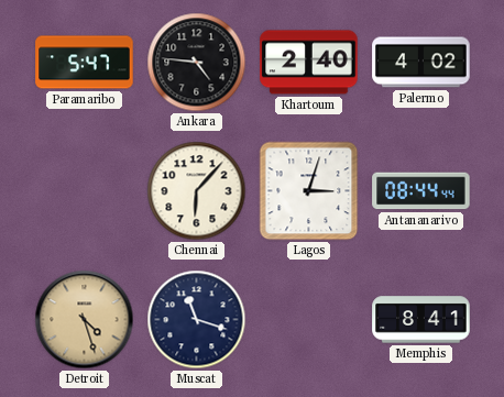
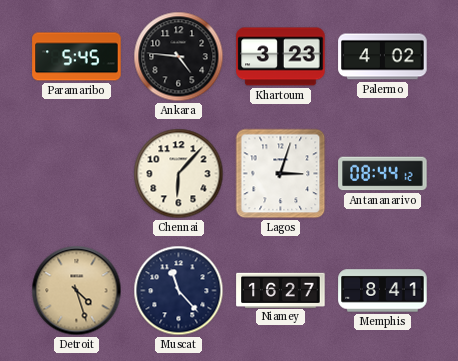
Paramaribo: 5:47 -> 5:45
Khartoum: 2:40 -> 3:23
Antananarivo: 08:44:44 -> 08:44:12
Muscat: 11:18 -> 11:23
Niamey: none -> 16:27
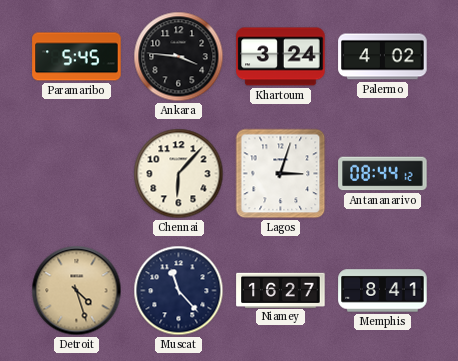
Ankara: 4:46 -> 3:46
Khartoum: 3:23 -> 3:24
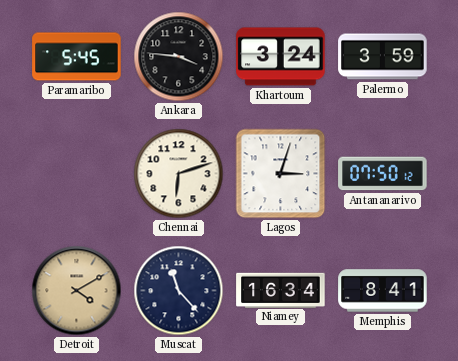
Palermo: 4:02 -> 3:59
Chennai: 6:07 -> 6:12
Antananarivo: 08:44 -> 07:50
Detroit: 4:27 -> 4:10
Niamey: 16:27 -> 16:34
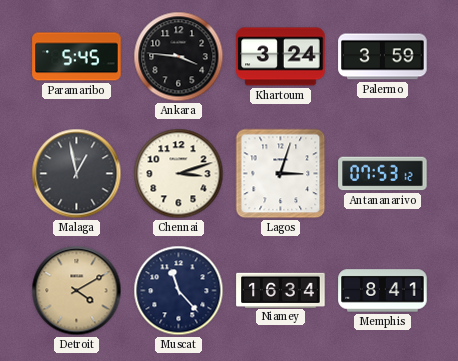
Malaga: none -> 12:58
Chennai: 6:12 -> 3:12
Antananarivo: 07:50 -> 07:53
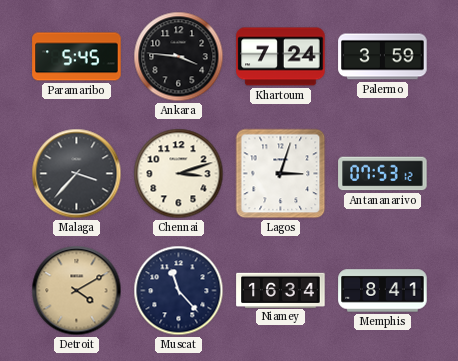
Khartoum: 3:24 -> 7:24
Malaga: 12:58 -> 3:37
